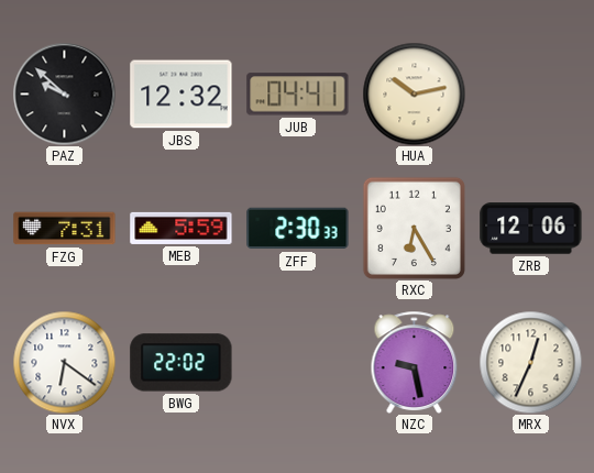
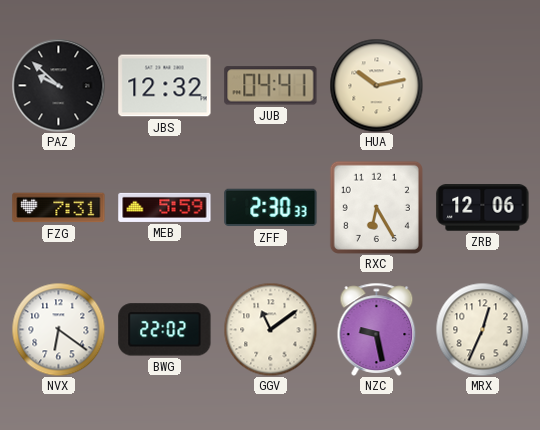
GGV: none -> 11:09
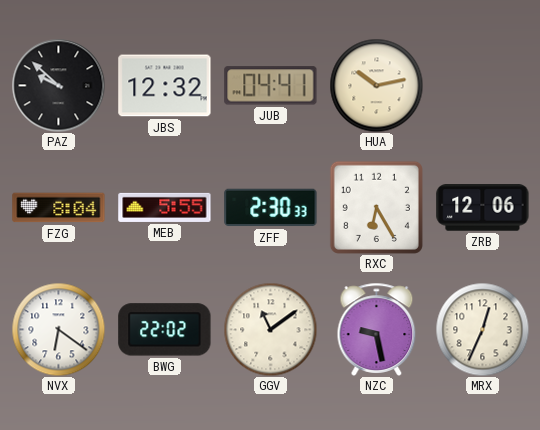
FZG: 7:31 -> 8:04
MEB: 5:59 -> 5:55
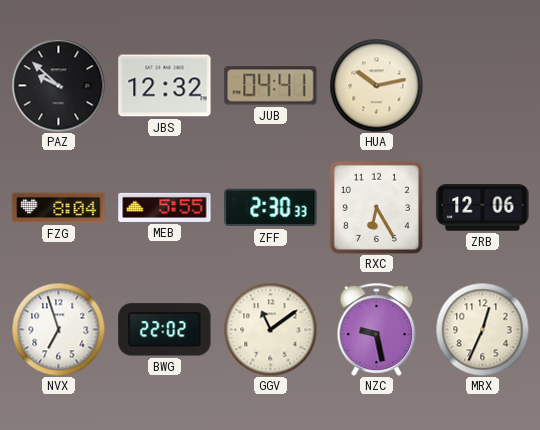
NVX: 6:21 -> 6:57
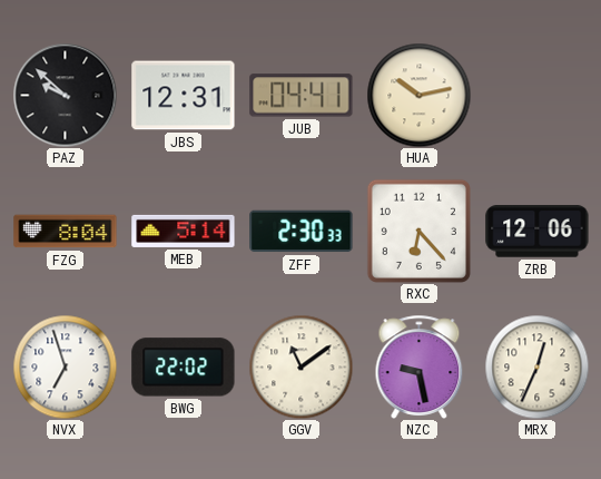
JBS: 12:32 -> 12:31
MEB: 5:55 -> 5:14
RXC: 6:25 -> 6:23
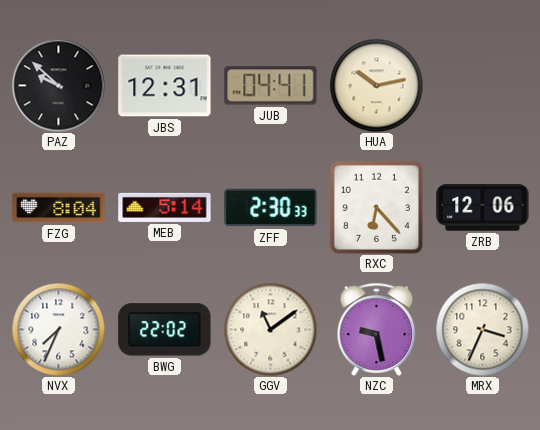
NVX: 6:57 -> 7:34
MRX: 12:34 -> 3:34
